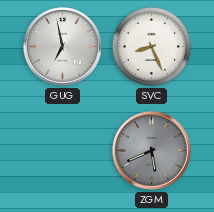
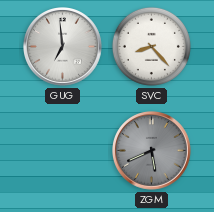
GUG: 6:58 -> 6:59
SVC: 8:26 -> 8:23
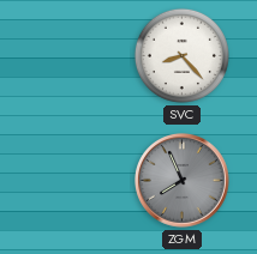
GUG: 6:59 -> none
ZGM: 5:41 -> 7:56
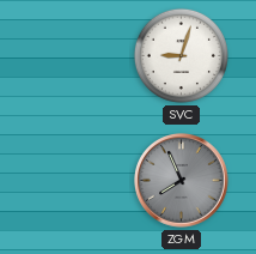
SVC: 8:23 -> 9:03
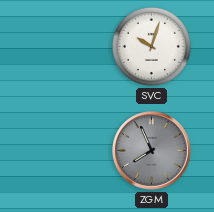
SVC: 9:03 -> 10:03
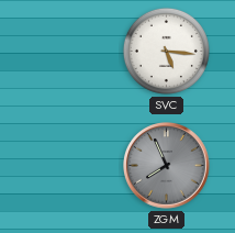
SVC: 10:03 -> 5:16
